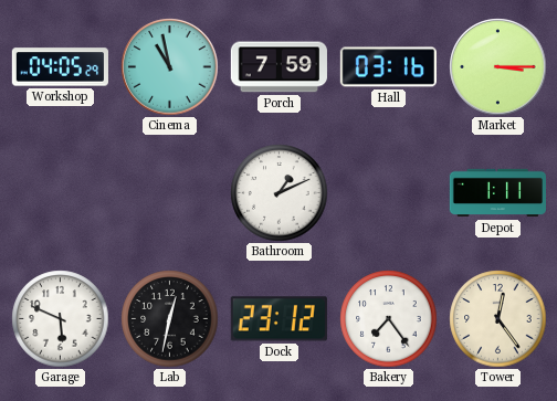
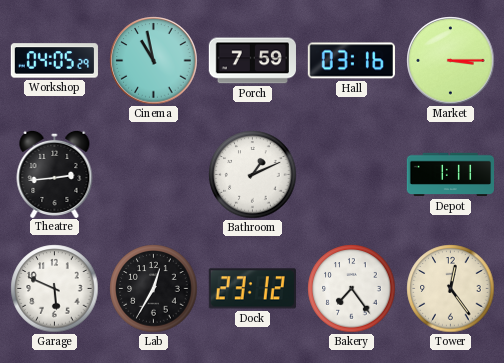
Theatre: none -> 2:44
Lab: 12:32 -> 12:35
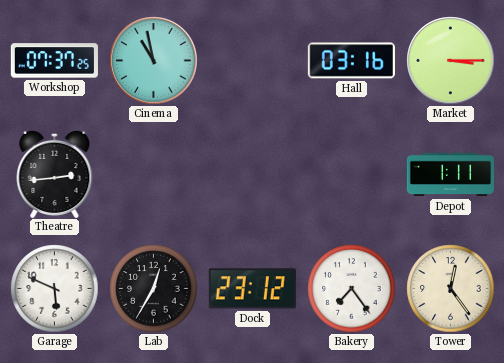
Workshop: 04:05 -> 07:37
Porch: 7:59 -> none
Bathroom: 1:11 -> none
